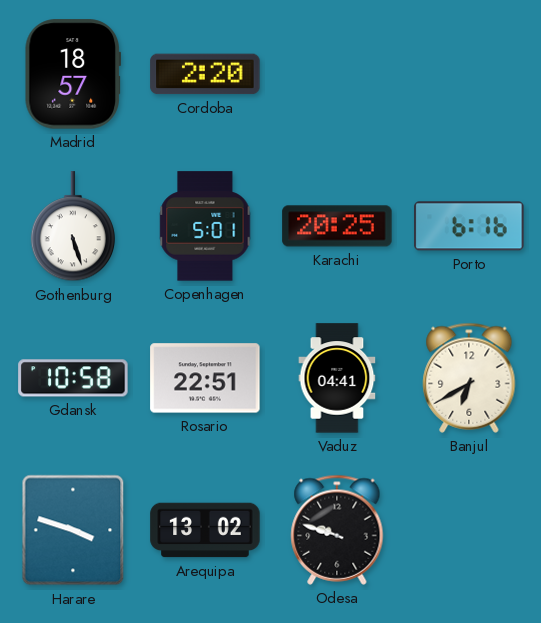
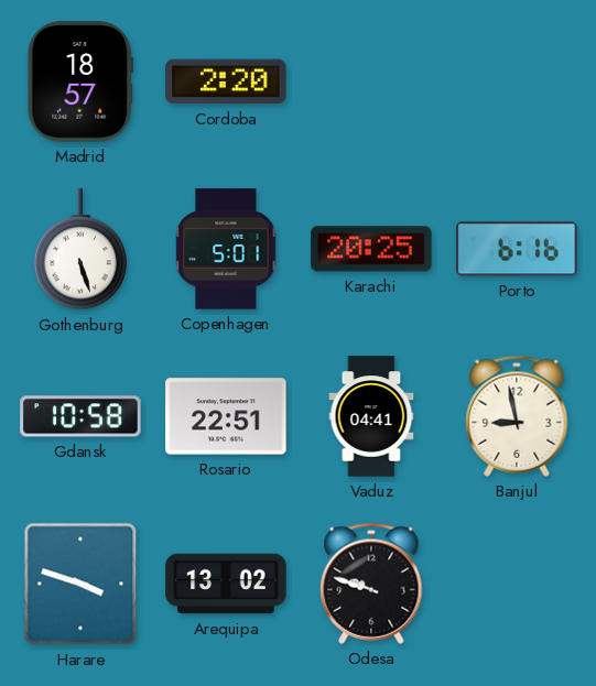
Banjul: 6:40 -> 8:58
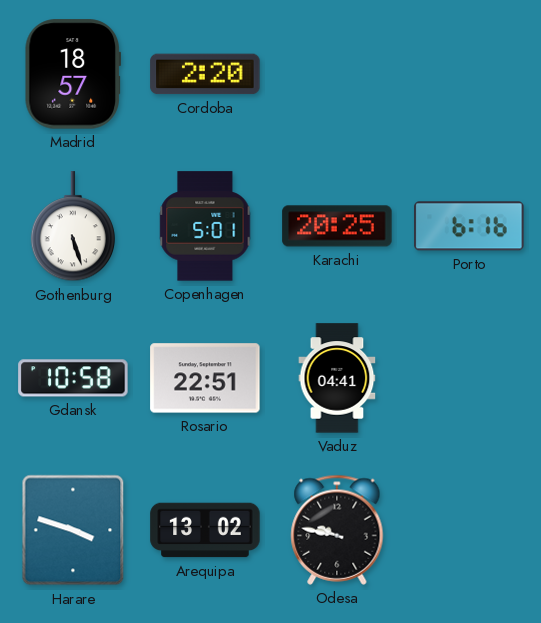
Banjul: 8:58 -> none
Odesa: 9:48 -> 9:47
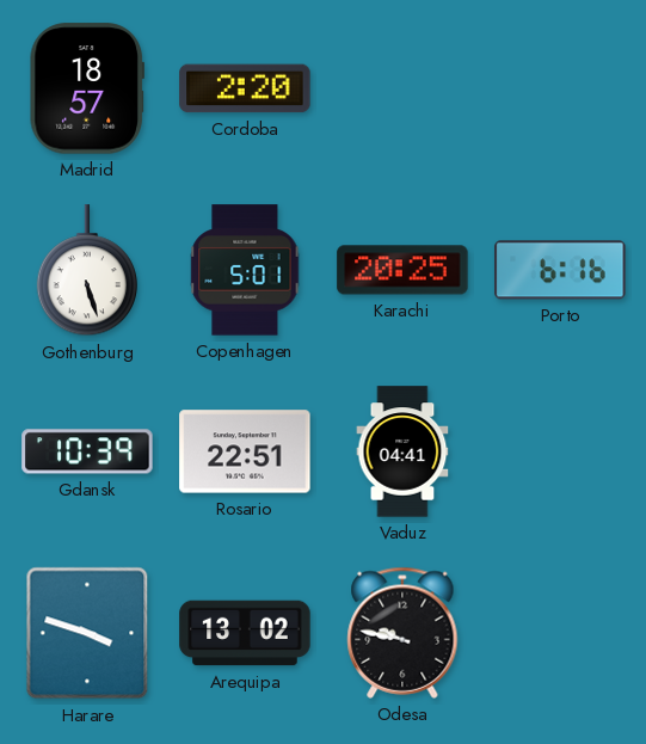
Gdansk: 10:58 -> 10:39
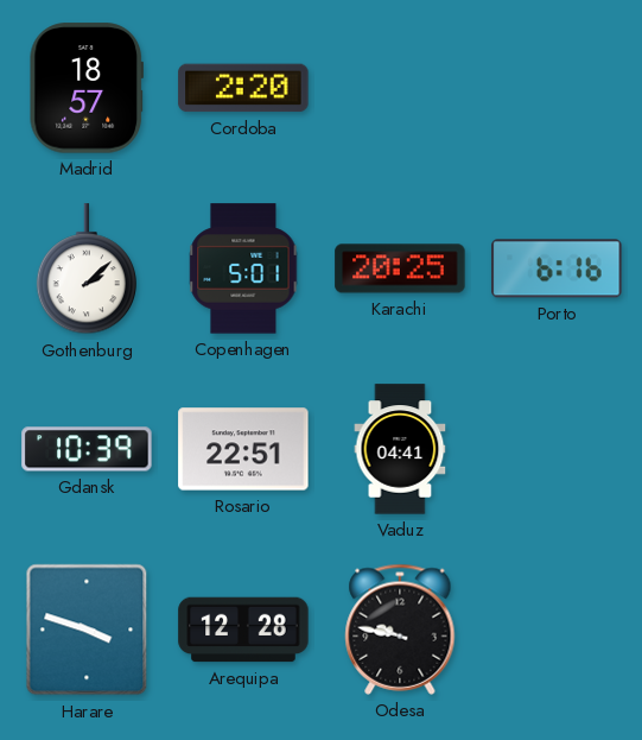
Gothenburg: 5:27 -> 2:08
Arequipa: 13:02 -> 12:28
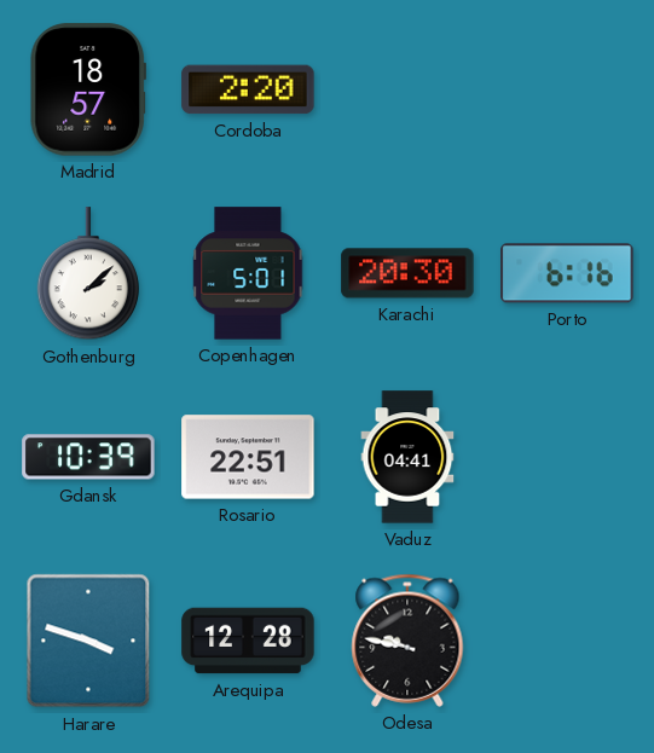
Karachi: 20:25 -> 20:30
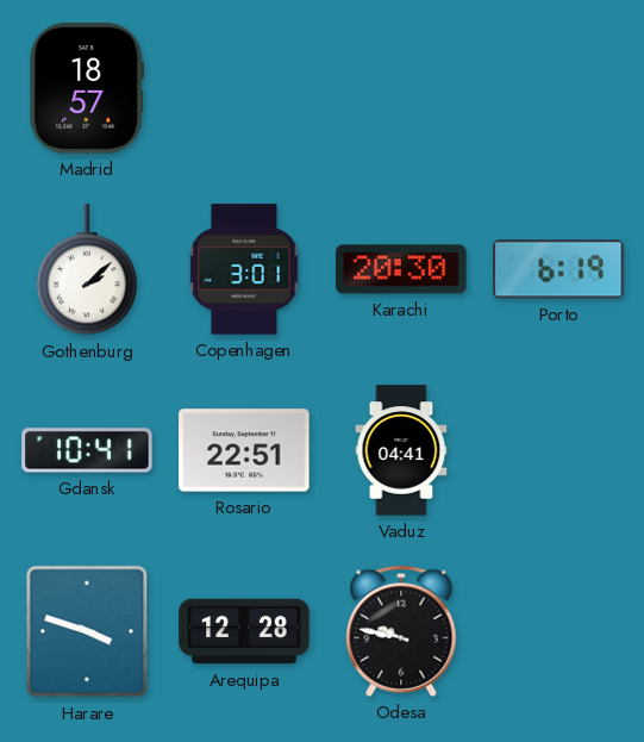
Cordoba: 2:20 -> none
Copenhagen: 5:01 -> 3:01
Porto: 6:16 -> 6:19
Gdansk: 10:39 -> 10:41
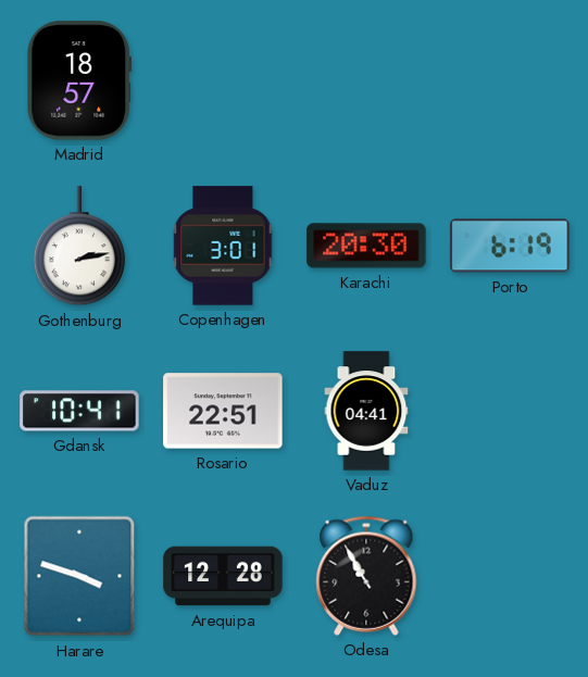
Gothenburg: 2:08 -> 2:13
Odesa: 9:47 -> 10:55
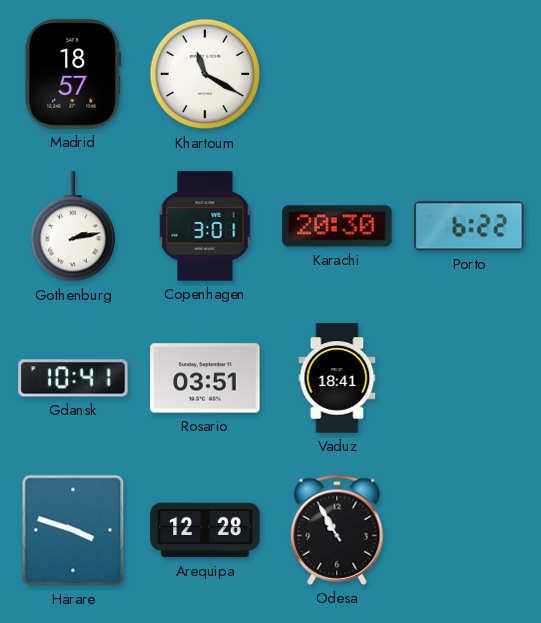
Khartoum: none -> 11:20
Porto: 6:19 -> 6:22
Rosario: 22:51 -> 03:51
Vaduz: 04:41 -> 18:41
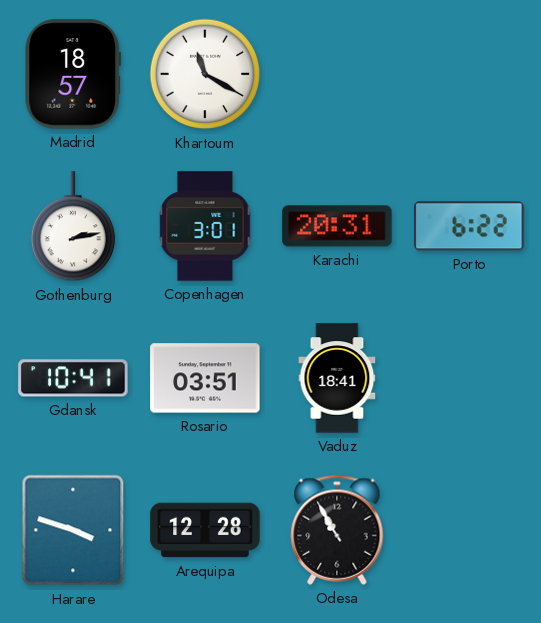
Karachi: 20:30 -> 20:31
